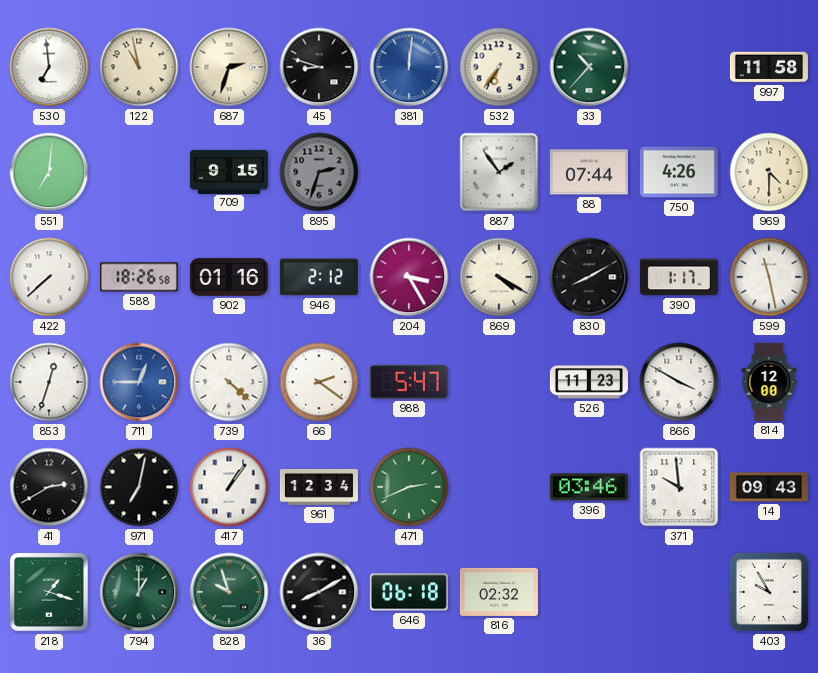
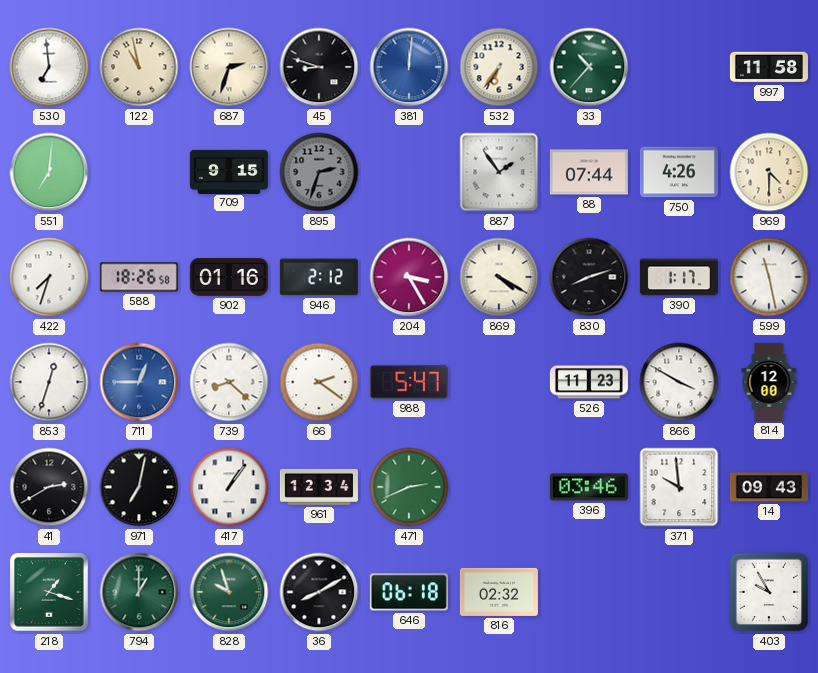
422: 7:38 -> 7:33
830: 8:10 -> 8:12
739: 4:22 -> 8:22
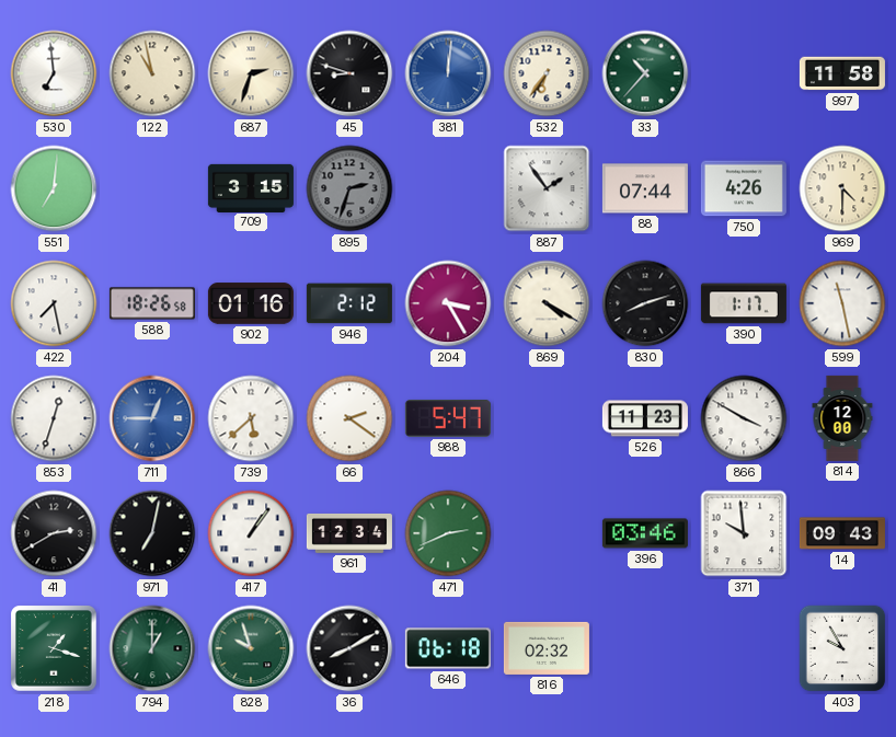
709: 9:15 -> 3:15
422: 7:33 -> 7:28
739: 8:22 -> 5:38
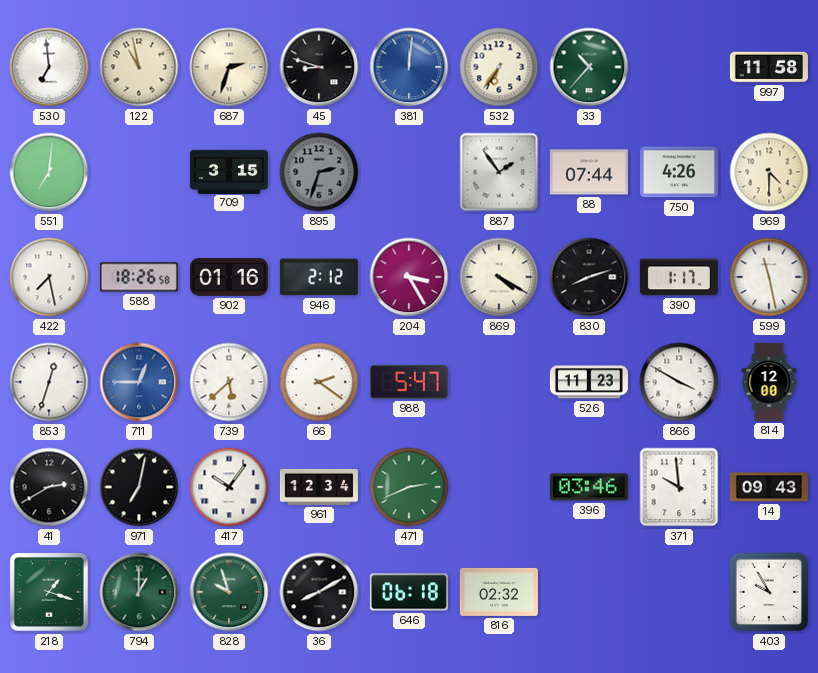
417: 1:06 -> 10:06
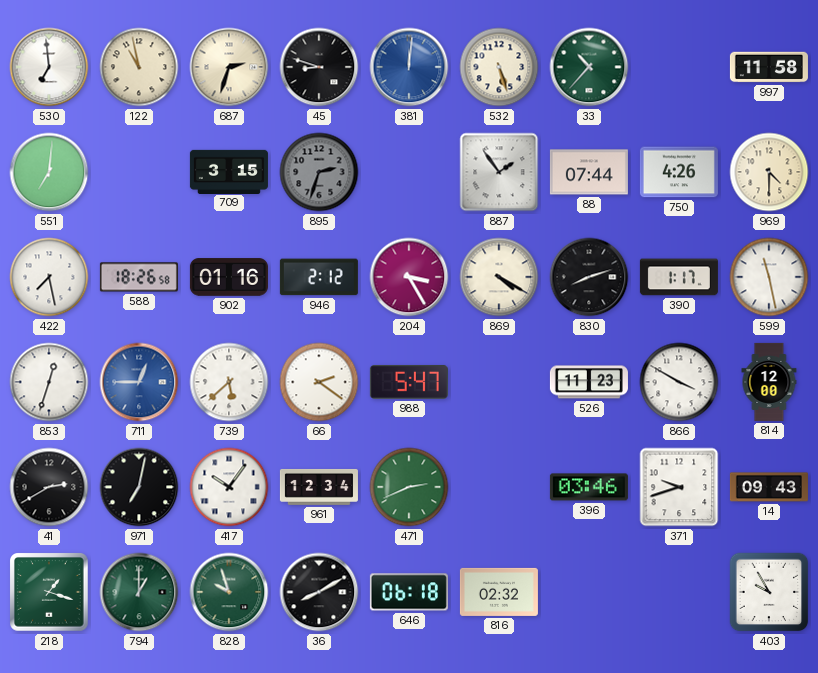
532: 6:36 -> 5:27
371: 9:59 -> 9:42
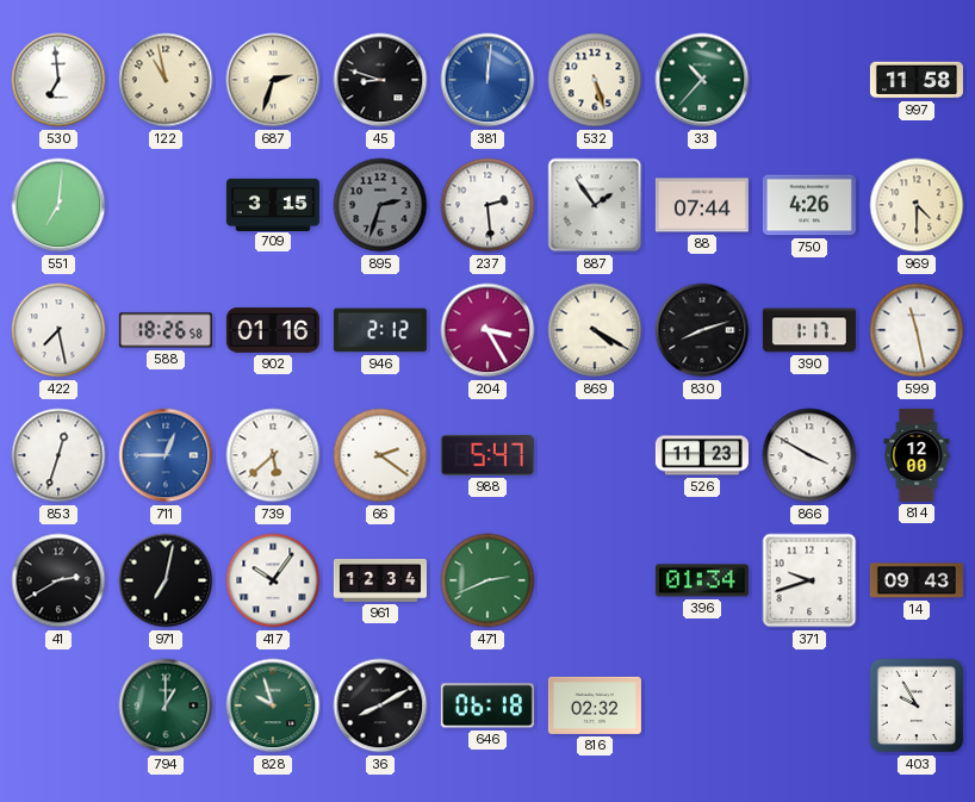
237: none -> 2:29
396: 03:46 -> 01:34
218: 1:18 -> none
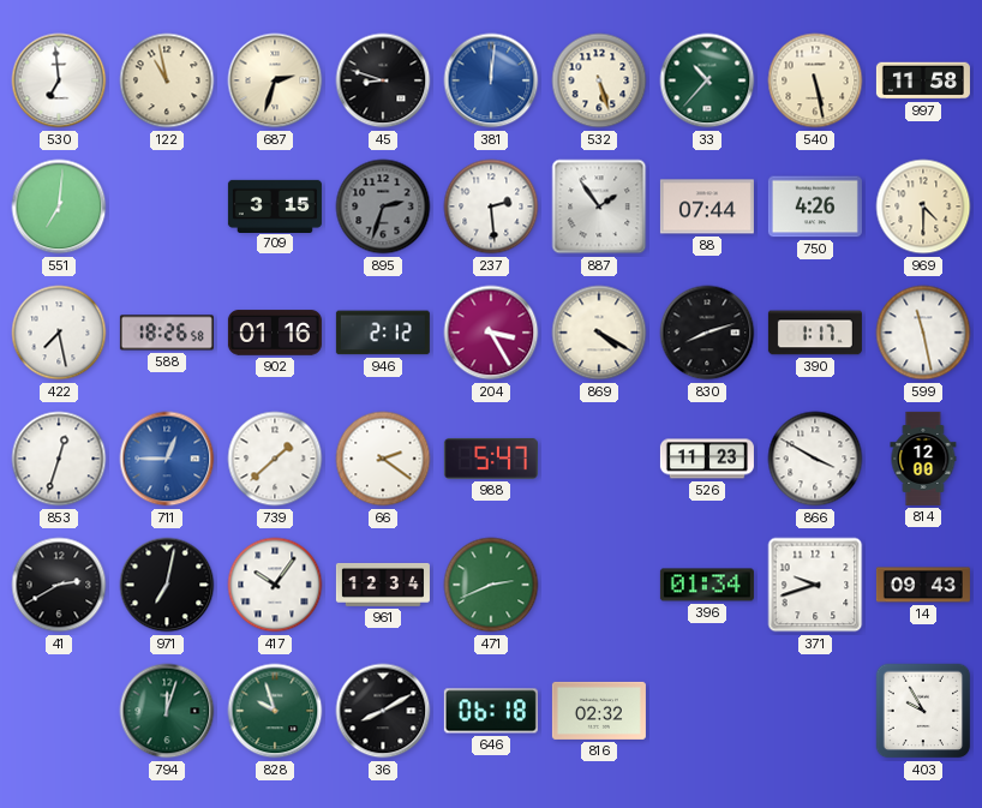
540: none -> 5:28
739: 5:38 -> 1:38
794: 1:00 -> 12:03
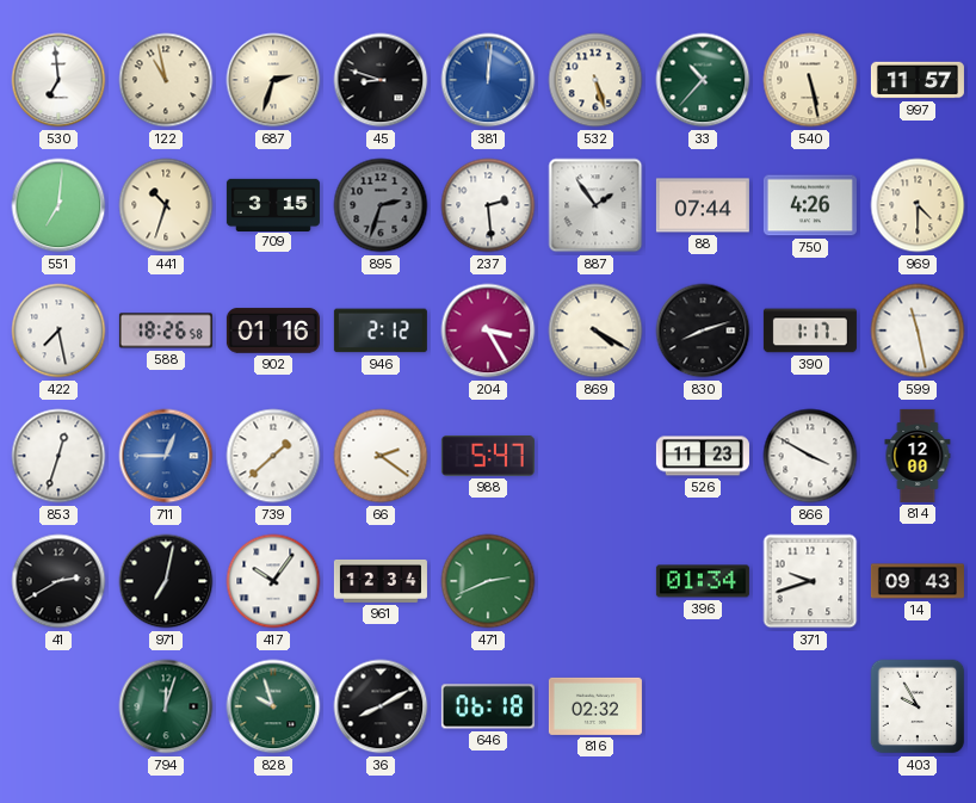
997: 11:58 -> 11:57
441: none -> 10:33
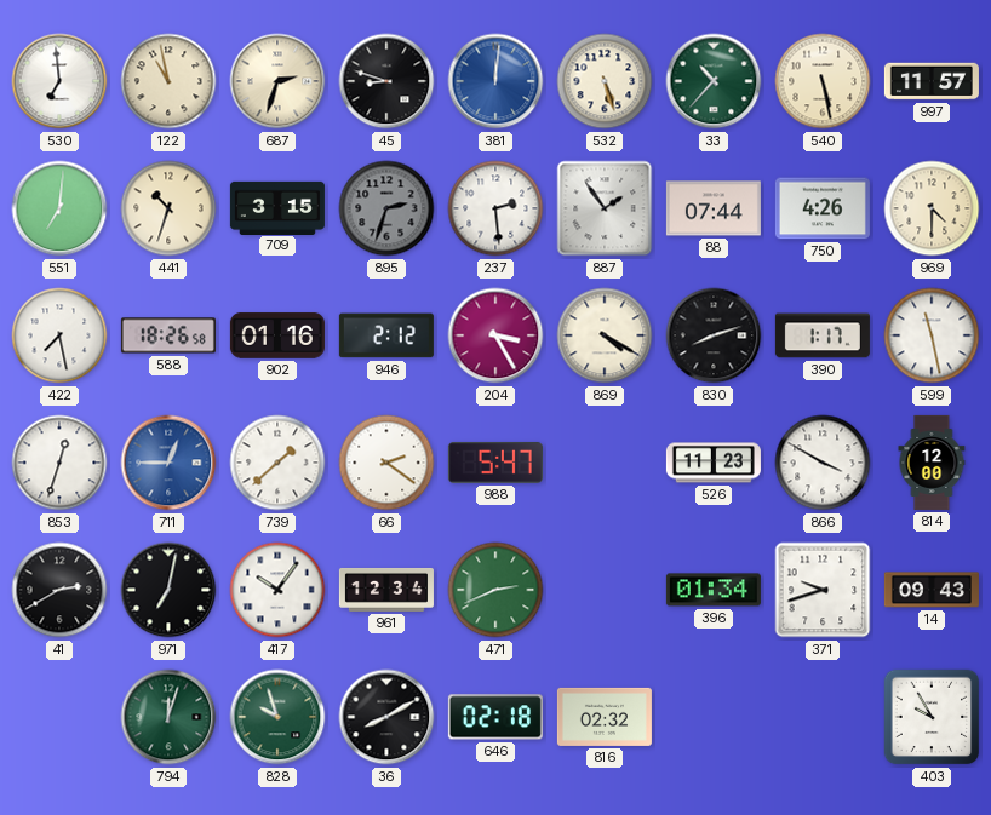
646: 06:18 -> 02:18
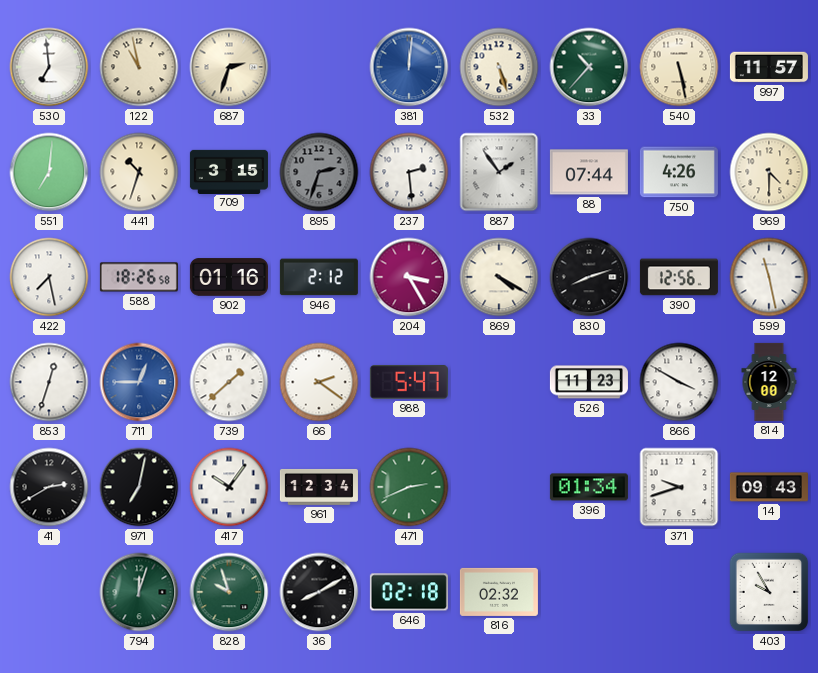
45: 8:48 -> none
390: 1:17 -> 12:56
